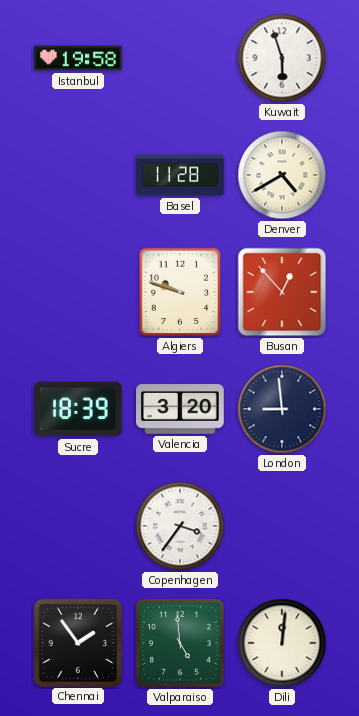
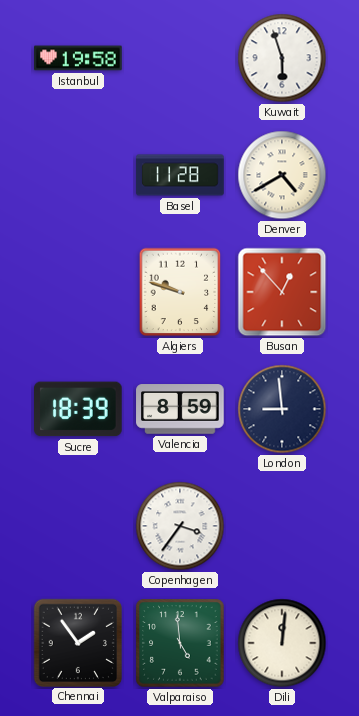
Valencia: 3:20 -> 8:59
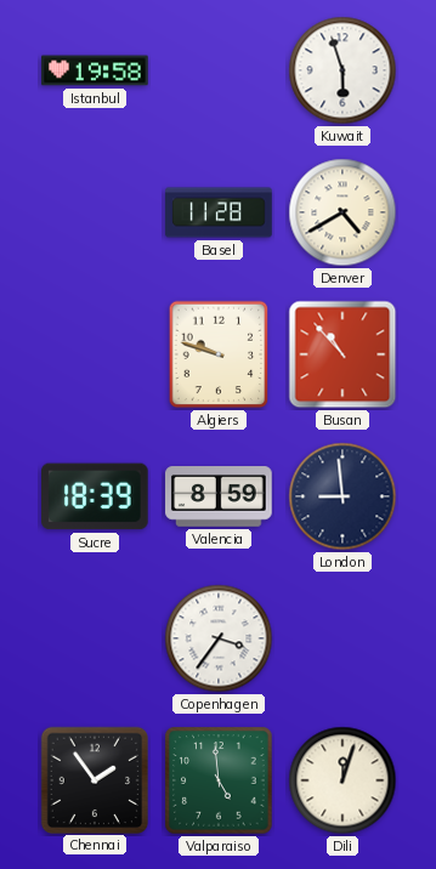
Busan: 12:53 -> 10:53
Dili: 12:01 -> 12:03
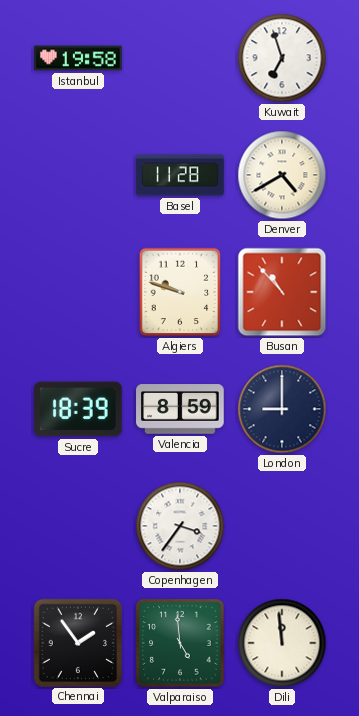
Kuwait: 5:57 -> 6:57
London: 8:59 -> 9:00
Dili: 12:03 -> 11:59
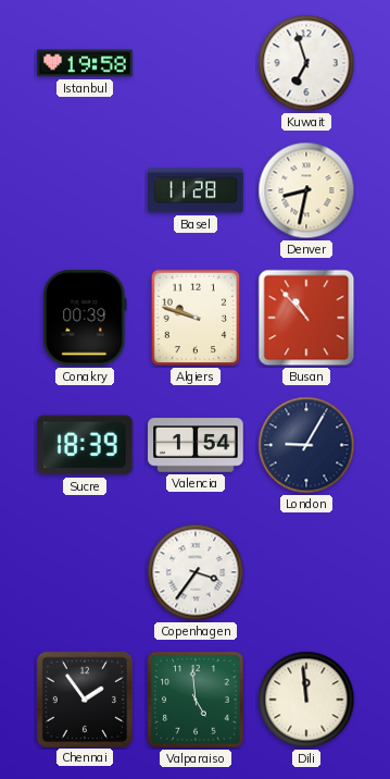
Denver: 4:40 -> 8:32
Conakry: none -> 00:39
Valencia: 8:59 -> 1:54
London: 9:00 -> 9:05
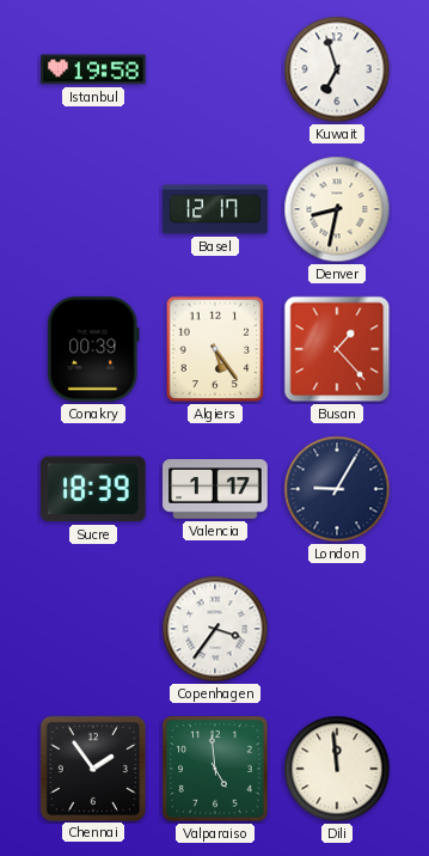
Basel: 11:28 -> 12:17
Algiers: 9:48 -> 5:24
Busan: 10:53 -> 1:23
Valencia: 1:54 -> 1:17
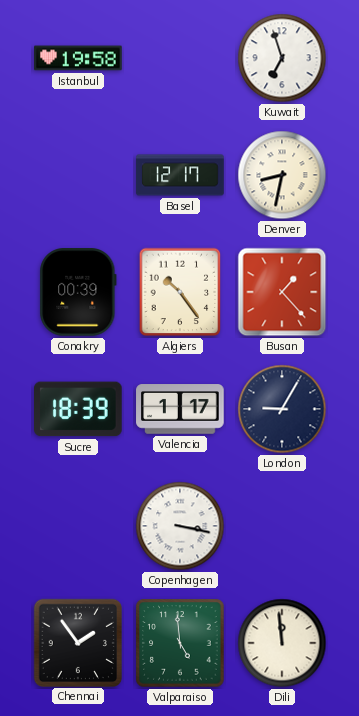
Algiers: 5:24 -> 10:24
Copenhagen: 3:36 -> 3:17
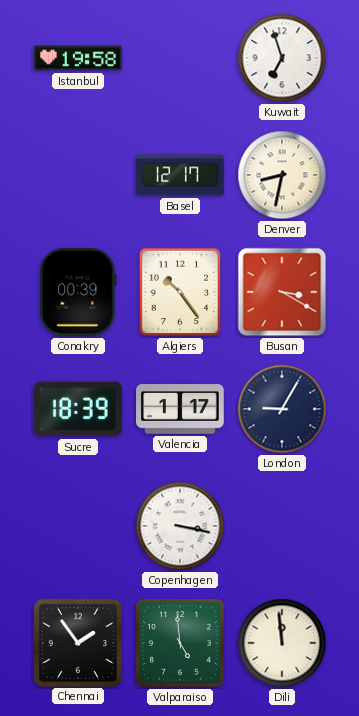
Busan: 1:23 -> 3:20
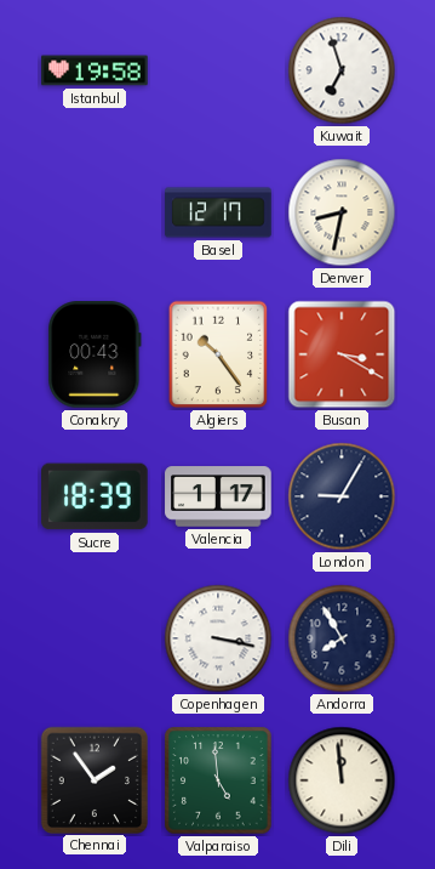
Conakry: 00:39 -> 00:43
Andorra: none -> 7:55
